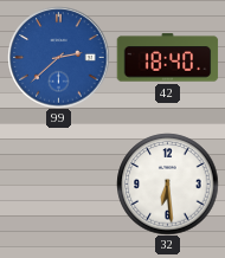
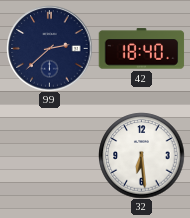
99 dial: blue -> navy
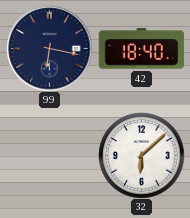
99: 2:38 -> 6:17
32: 6:29 -> 6:08
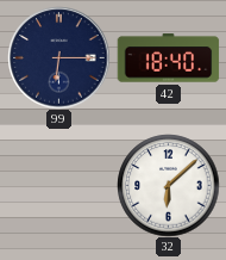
99: 6:17 -> 6:15
